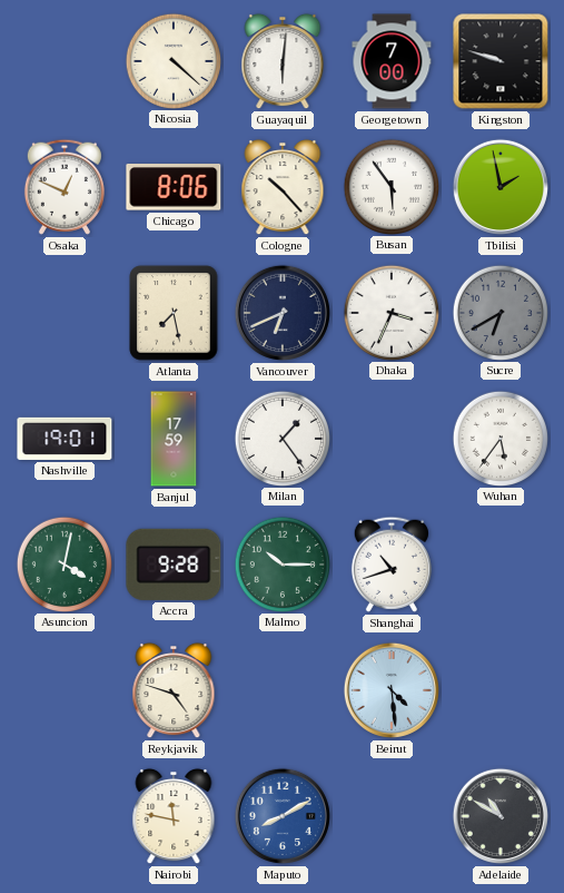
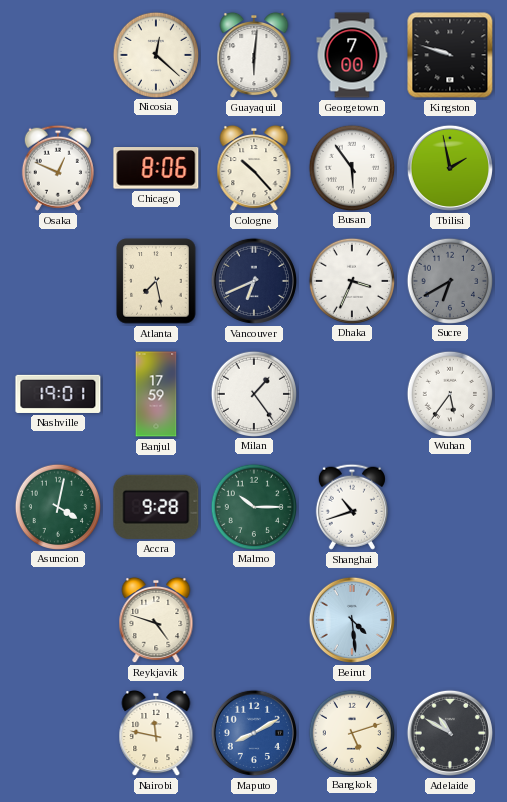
Nicosia: 4:22 -> 12:22
Bangkok: none -> 5:12
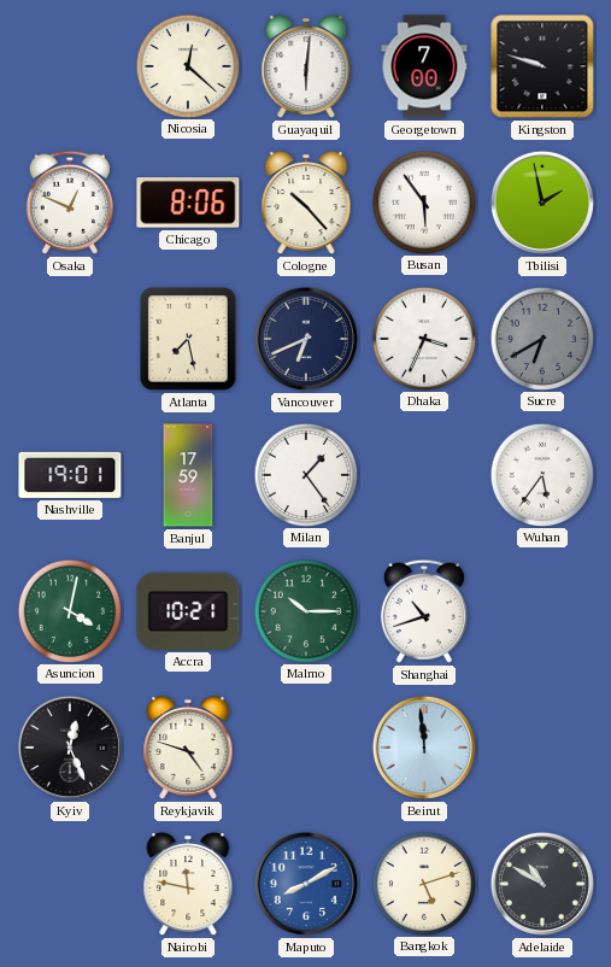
Accra: 9:28 -> 10:21
Kyiv: none -> 12:26
Beirut: 4:29 -> 11:59
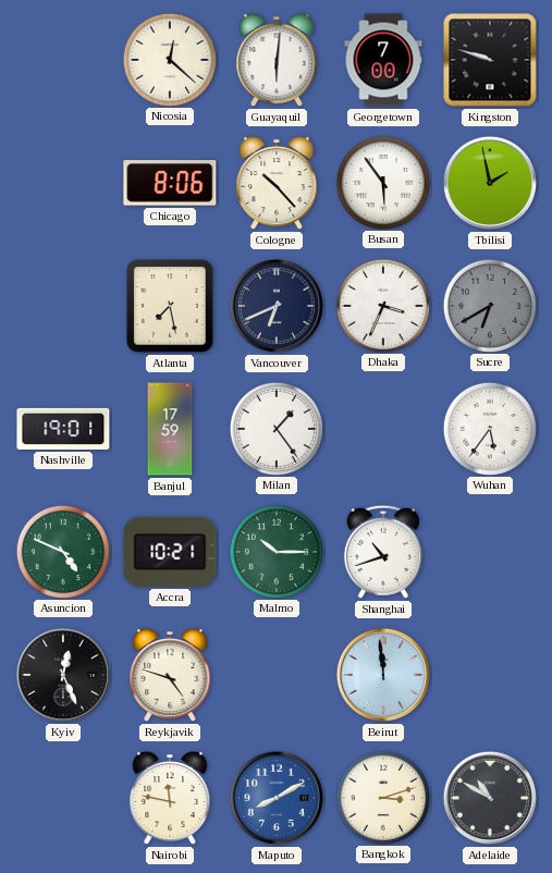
Osaka: 12:49 -> none
Asuncion: 4:02 -> 4:49
Bangkok: 5:12 -> 3:12
